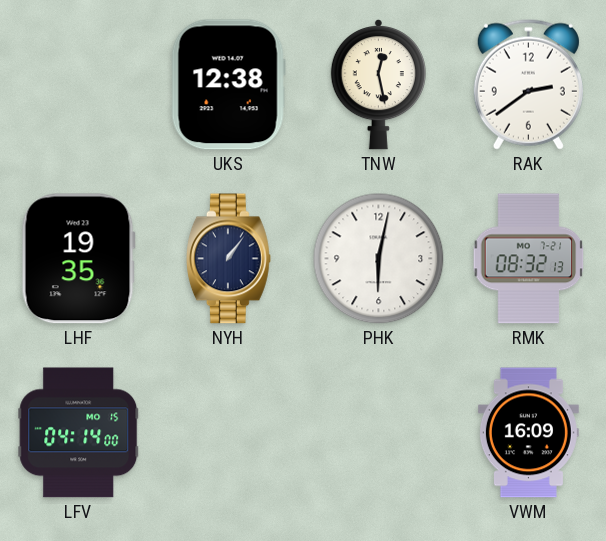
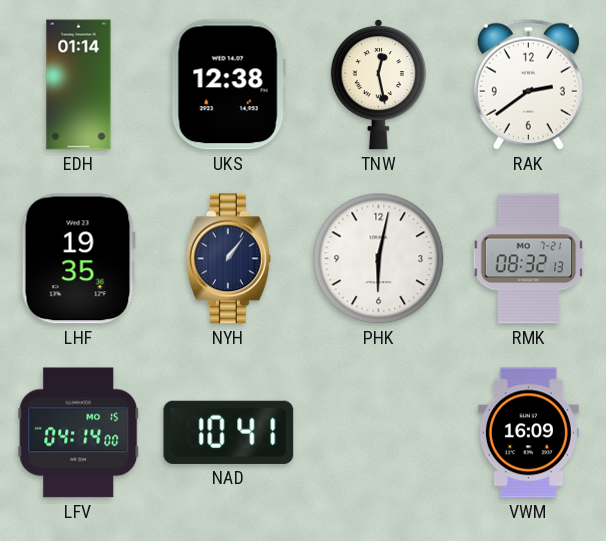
EDH: none -> 01:14
NAD: none -> 10:41
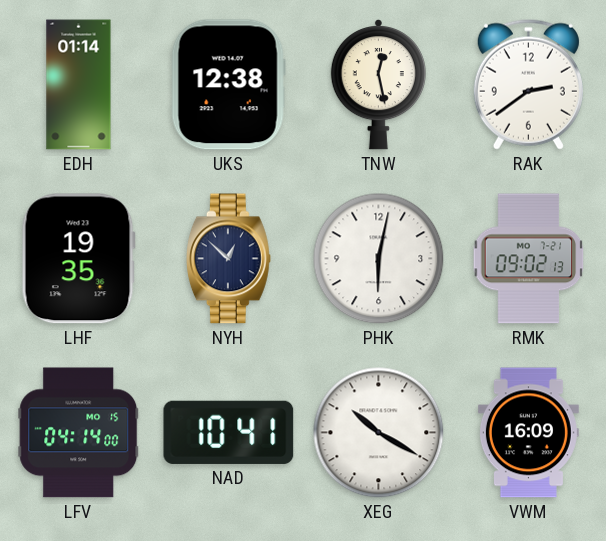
NYH: 1:06 -> 12:52
RMK: 08:32 -> 09:02
XEG: none -> 10:20
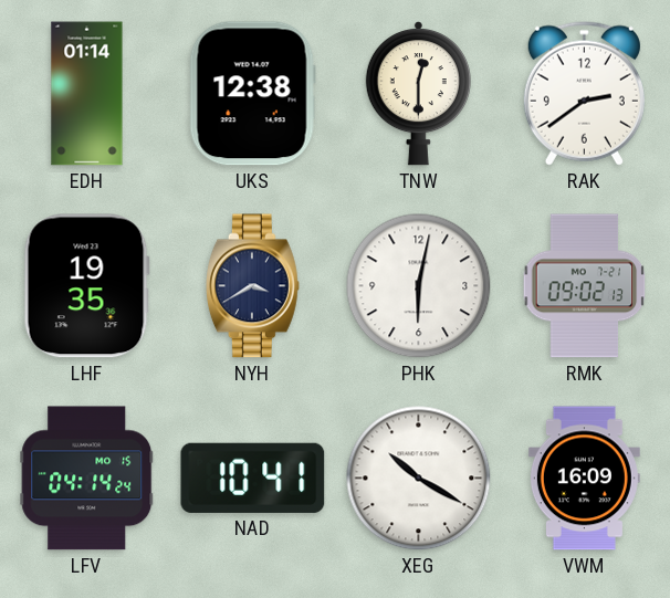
TNW: 12:28 -> 12:30
NYH: 12:52 -> 3:40
LFV: 04:14:00 -> 04:14:24
